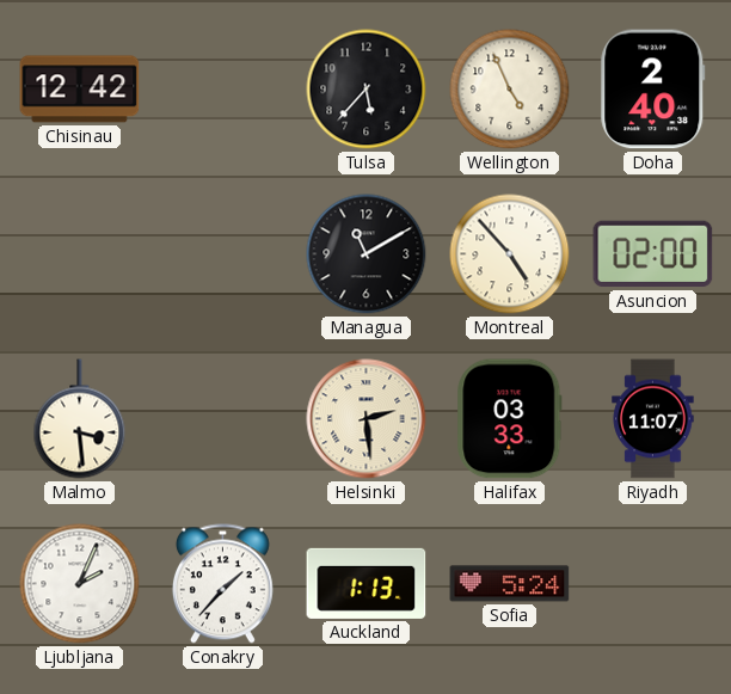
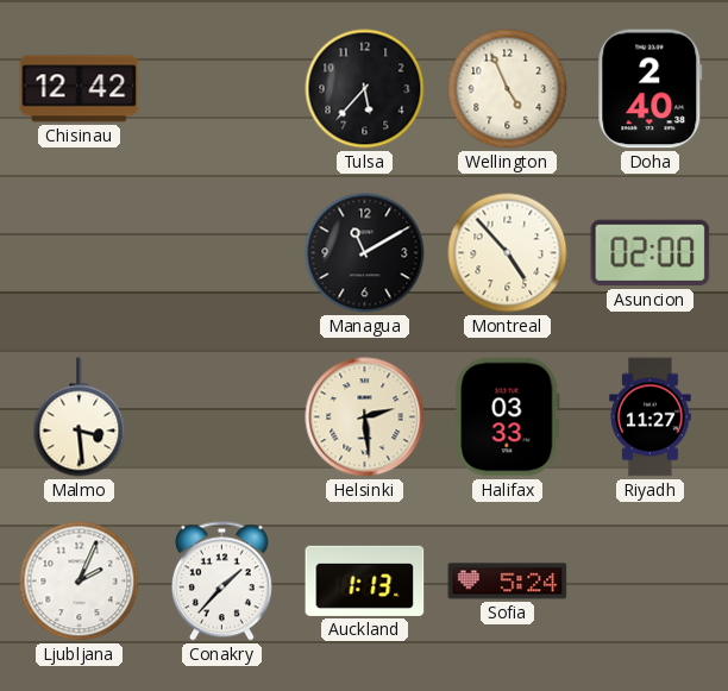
Riyadh: 11:07 -> 11:27
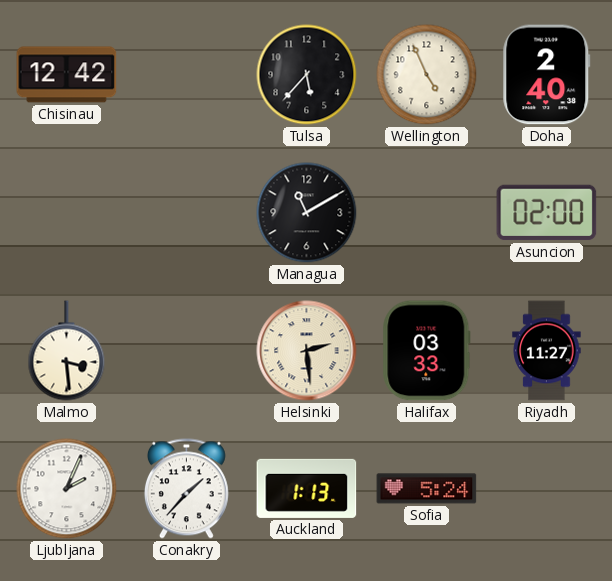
Montreal: 4:53 -> none
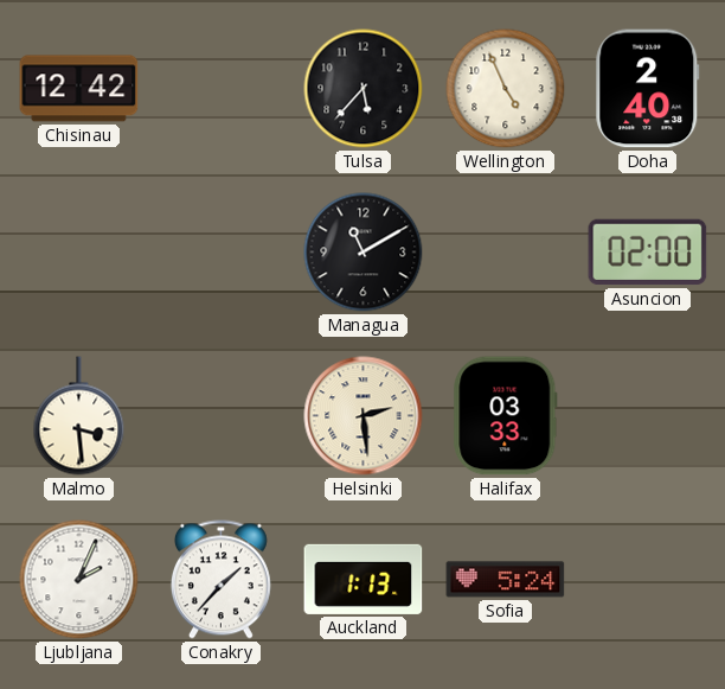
Riyadh: 11:27 -> none
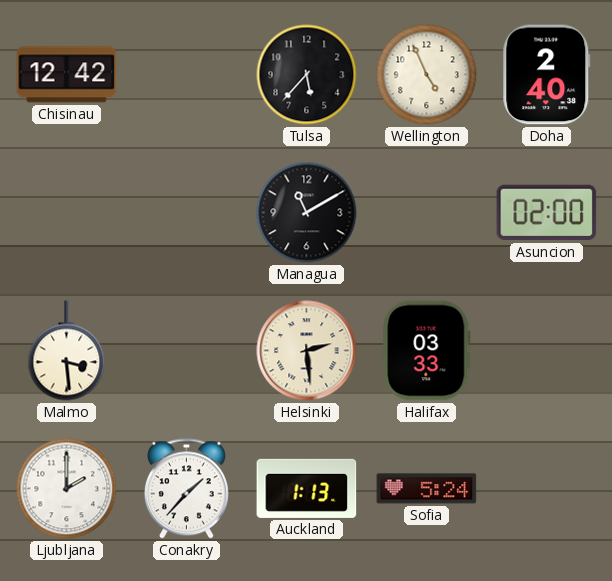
Ljubljana: 2:04 -> 2:00
